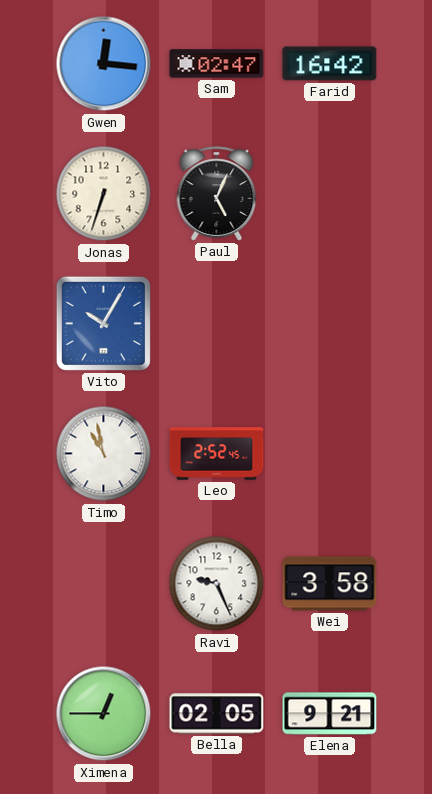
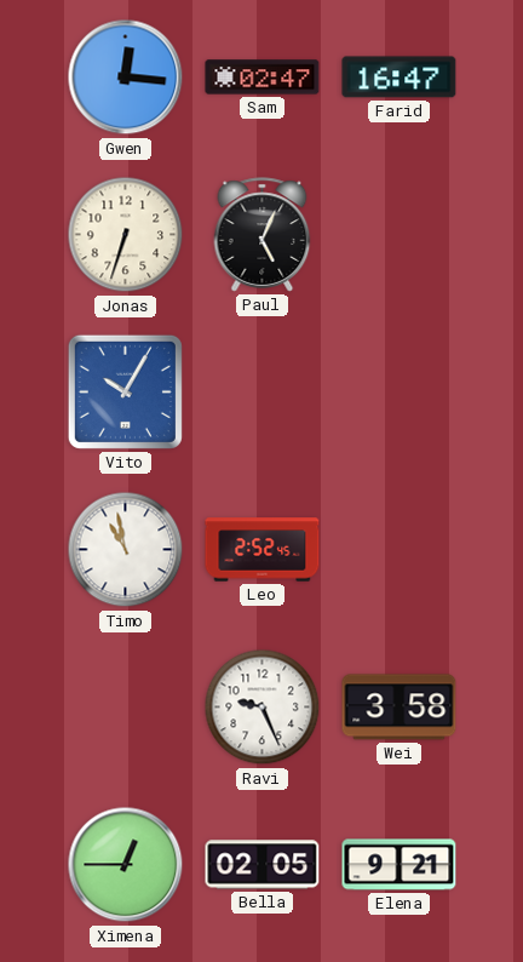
Farid: 16:42 -> 16:47
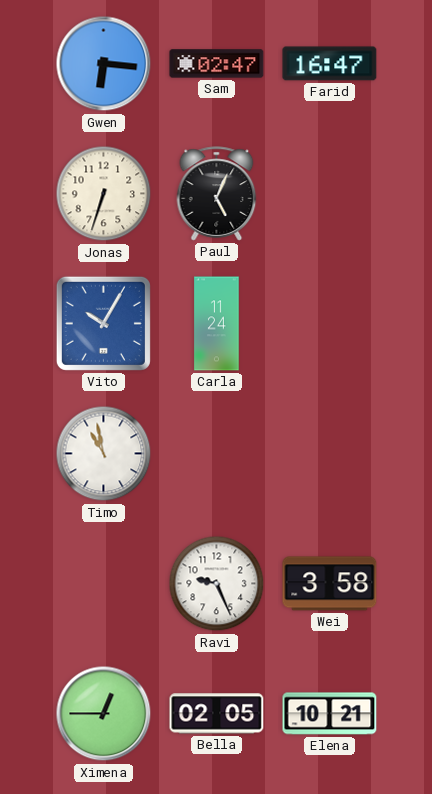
Gwen: 12:16 -> 6:16
Carla: none -> 11:24
Leo: 2:52 -> none
Elena: 9:21 -> 10:21
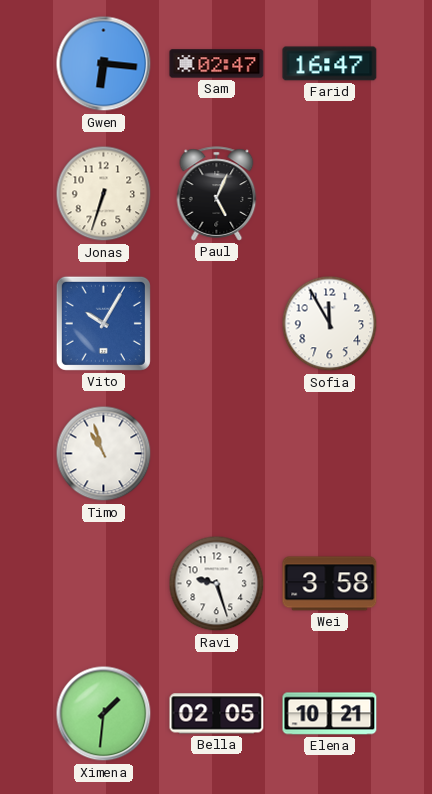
Carla: 11:24 -> none
Sofia: none -> 11:55
Timo: 10:58 -> 10:57
Ravi: 9:26 -> 9:27
Ximena: 12:45 -> 1:31
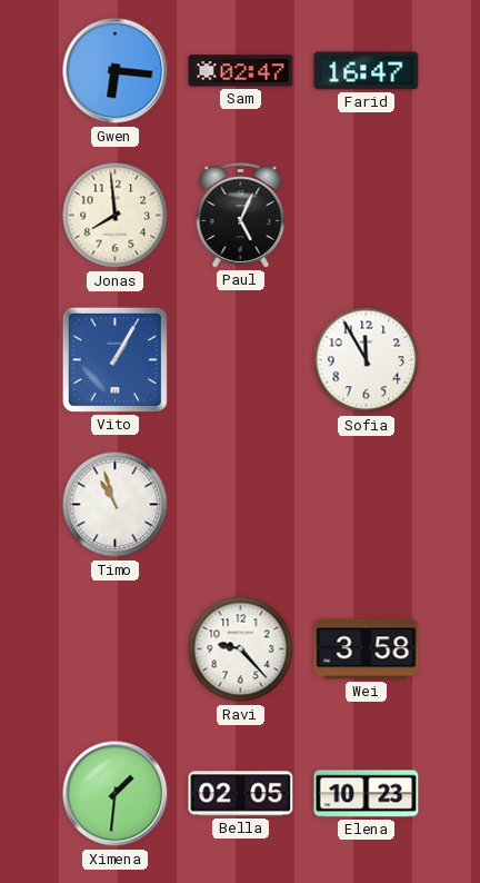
Jonas: 6:33 -> 7:59
Vito: 10:05 -> 1:05
Ravi: 9:27 -> 9:23
Elena: 10:21 -> 10:23
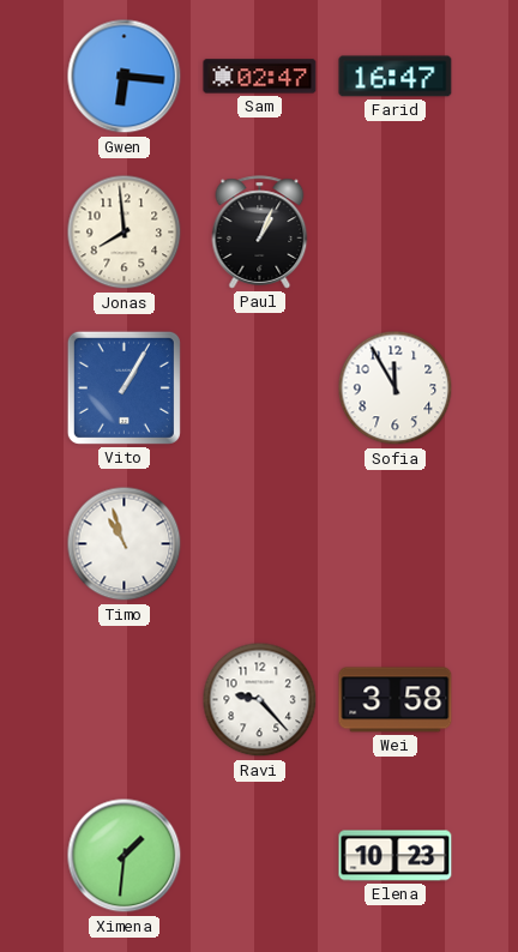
Paul: 5:04 -> 1:04
Bella: 02:05 -> none
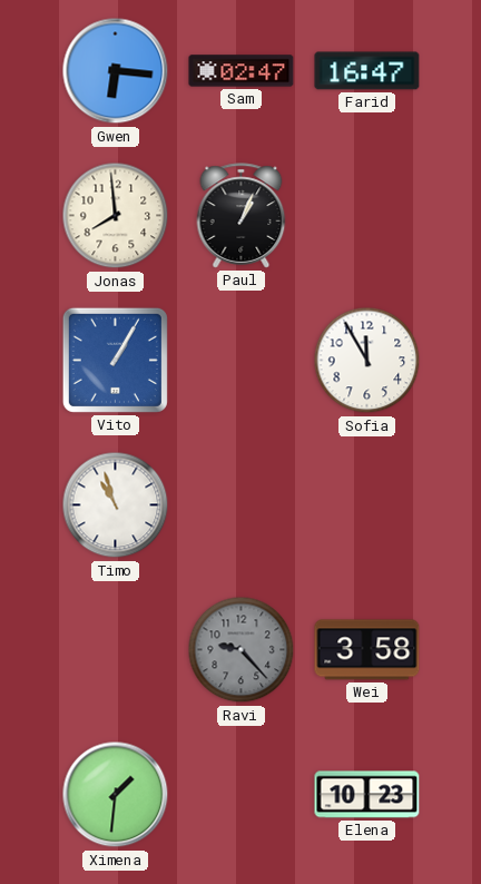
Ravi dial: white -> grey
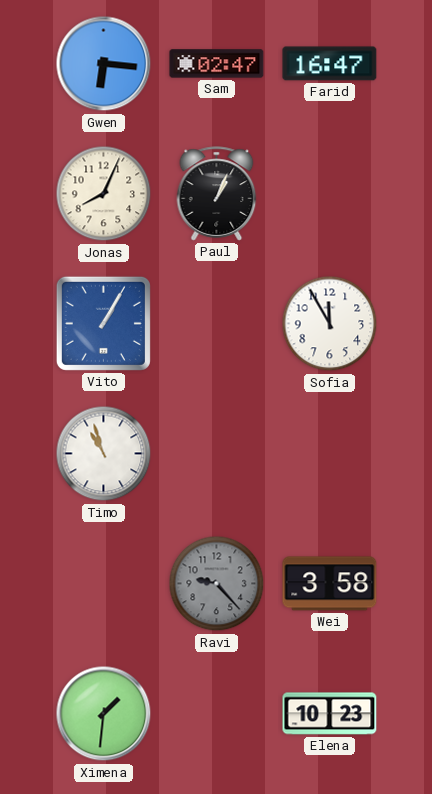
Jonas: 7:59 -> 8:04
